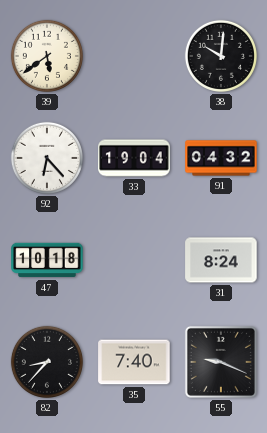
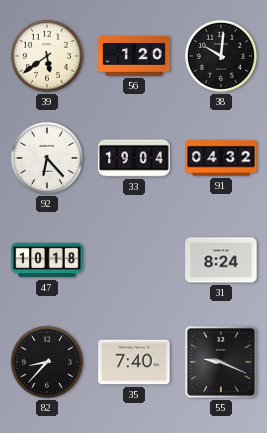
56: none -> 1:20
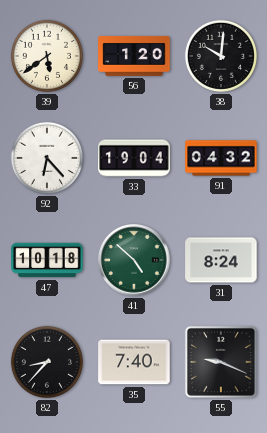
41: none -> 4:52
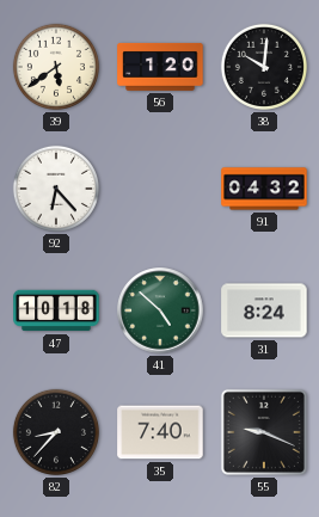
33: 19:04 -> none
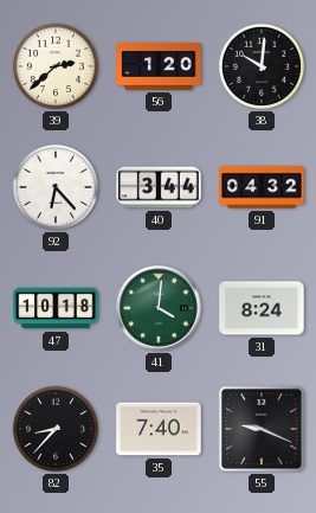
39: 5:39 -> 2:38
40: none -> 3:44
41: 4:52 -> 4:01
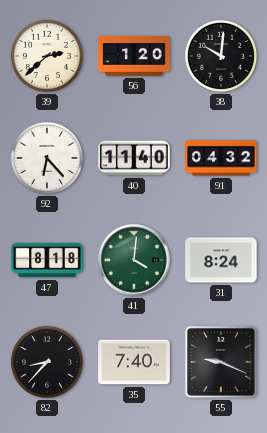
40: 3:44 -> 11:40
47: 10:18 -> 8:18
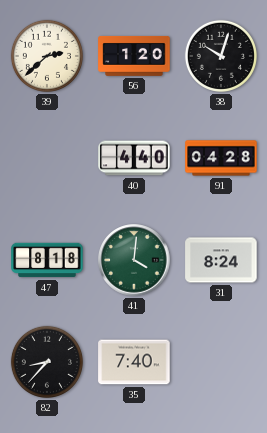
38: 10:01 -> 10:03
92: 6:23 -> none
40: 11:40 -> 4:40
91: 04:32 -> 04:28
55: 9:19 -> none
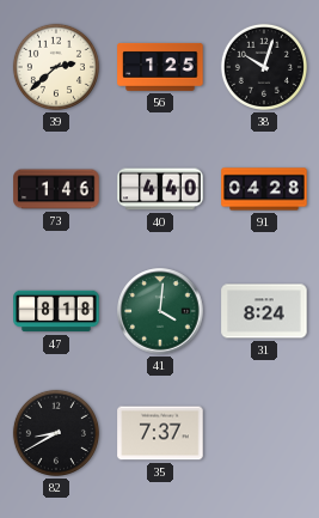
56: 1:20 -> 1:25
73: none -> 1:46
82: 8:37 -> 8:40
35: 7:40 -> 7:37
